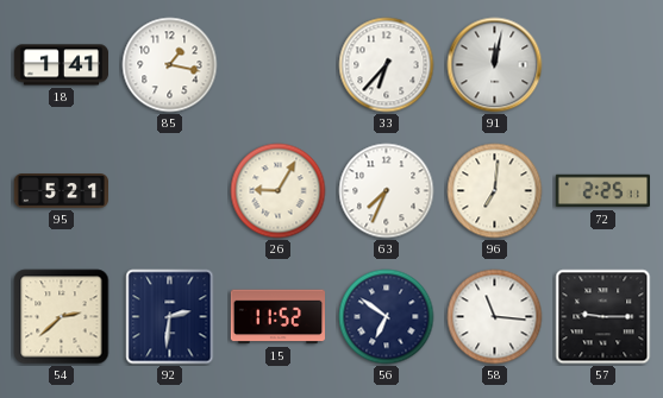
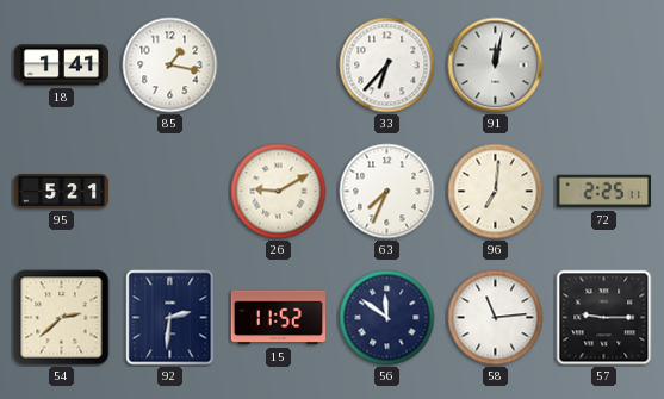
26: 9:05 -> 9:10
56: 6:51 -> 11:51
58: 11:16 -> 11:14
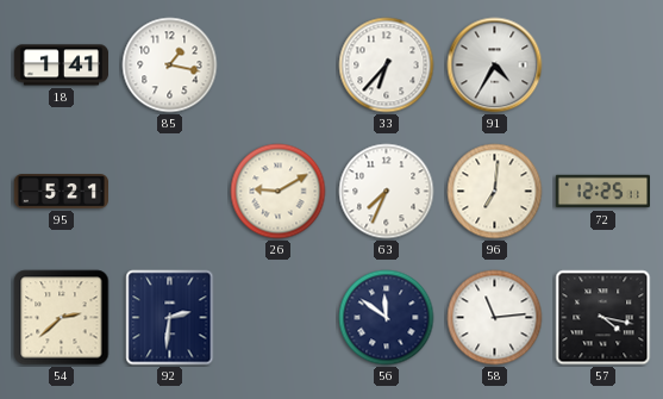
91: 12:02 -> 4:35
72: 2:25 -> 12:25
15: 11:52 -> none
57: 9:15 -> 4:17
